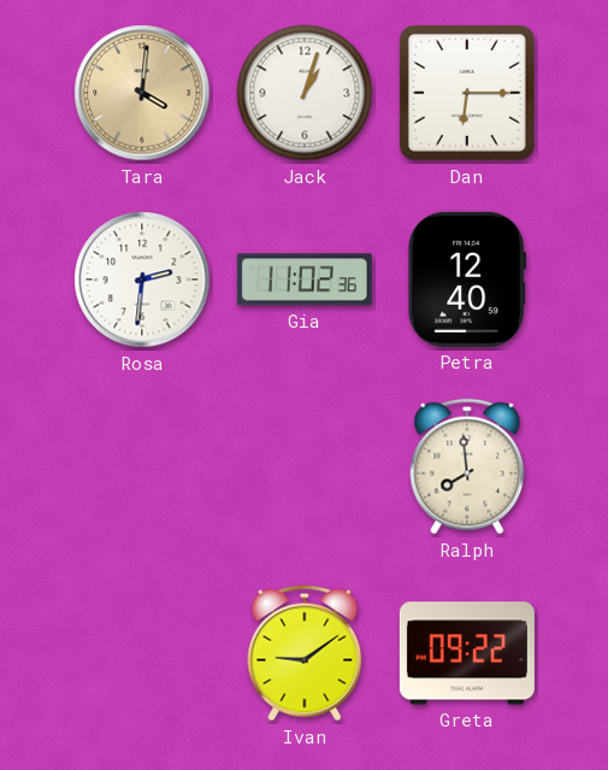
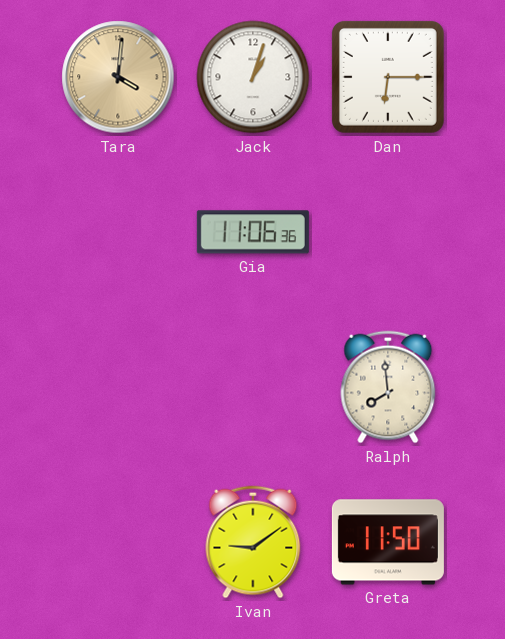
Rosa: 2:31 -> none
Gia: 11:02 -> 11:06
Petra: 12:40 -> none
Greta: 09:22 -> 11:50
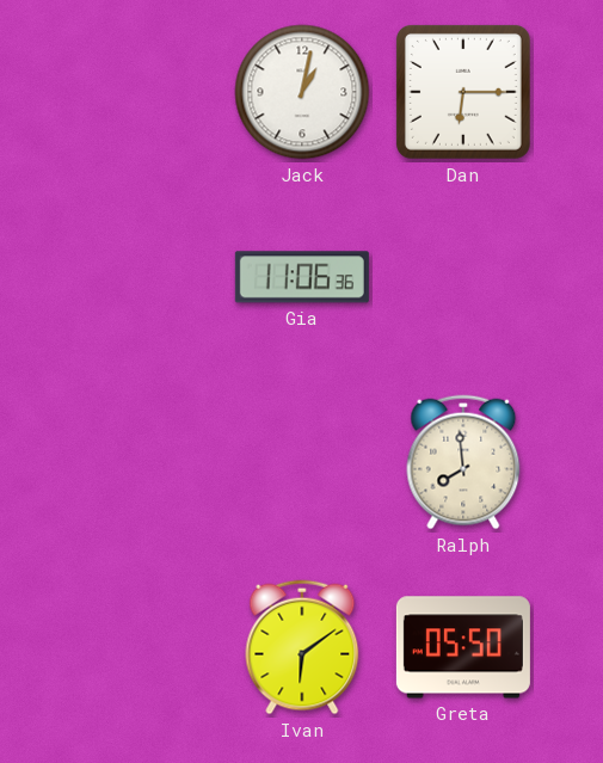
Tara: 4:01 -> none
Jack: 1:03 -> 1:02
Ivan: 9:09 -> 6:09
Greta: 11:50 -> 05:50
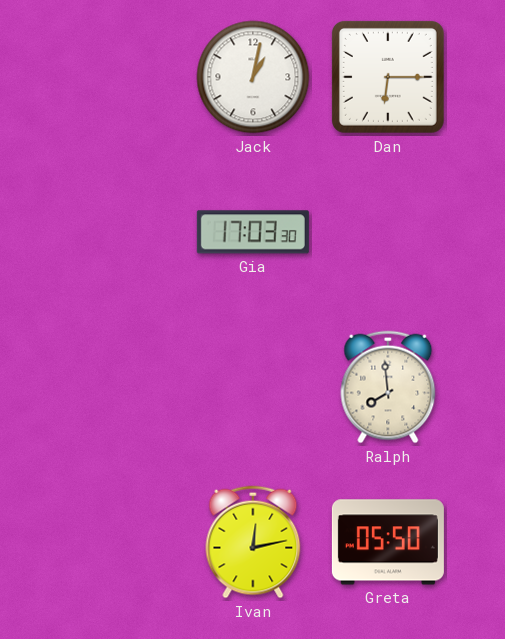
Gia: 11:06 -> 17:03
Ivan: 6:09 -> 12:13
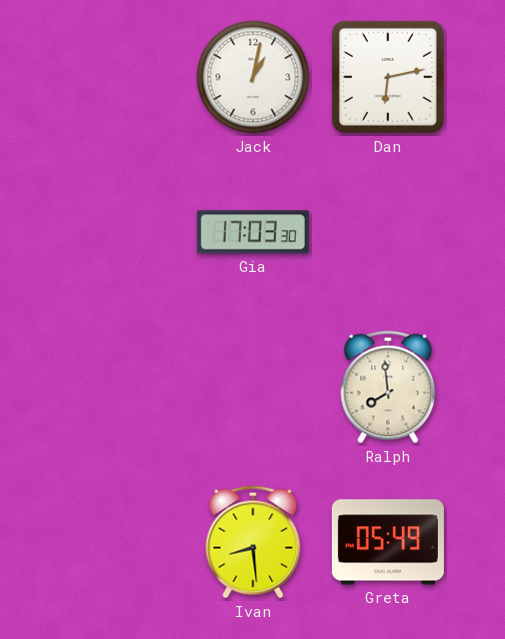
Dan: 6:15 -> 6:13
Ivan: 12:13 -> 8:29
Greta: 05:50 -> 05:49
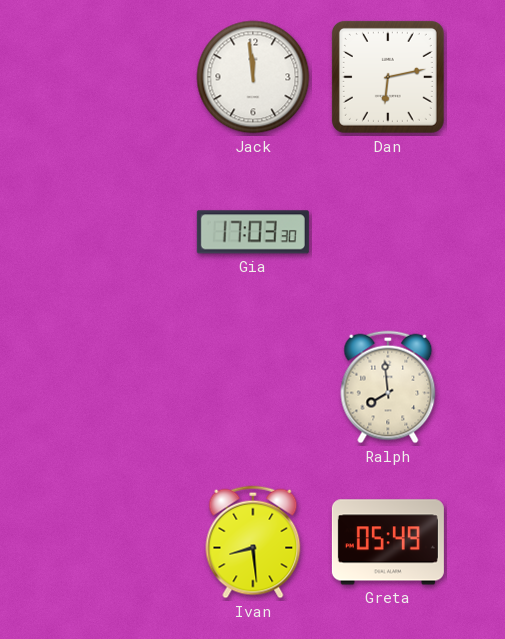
Jack: 1:02 -> 11:59
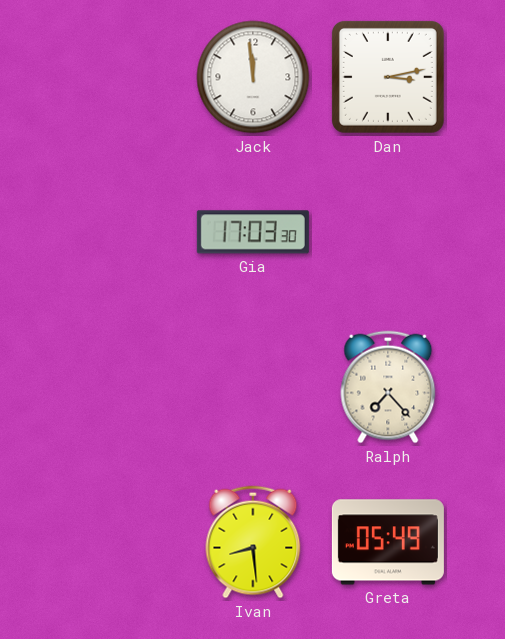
Dan: 6:13 -> 3:13
Ralph: 7:59 -> 7:23
